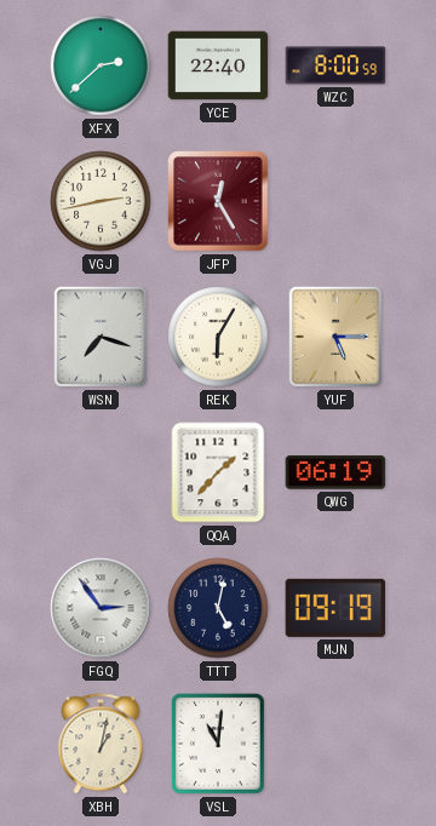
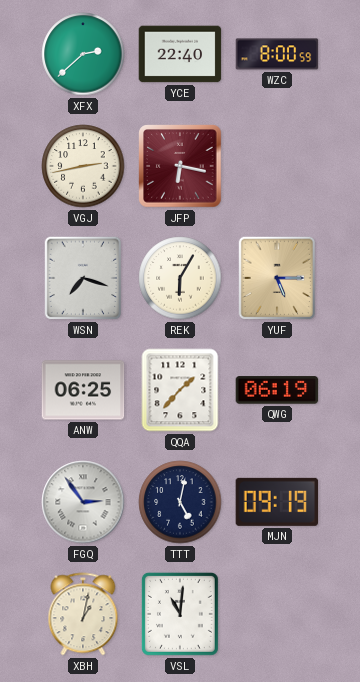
JFP: 12:25 -> 6:17
ANW: none -> 06:25
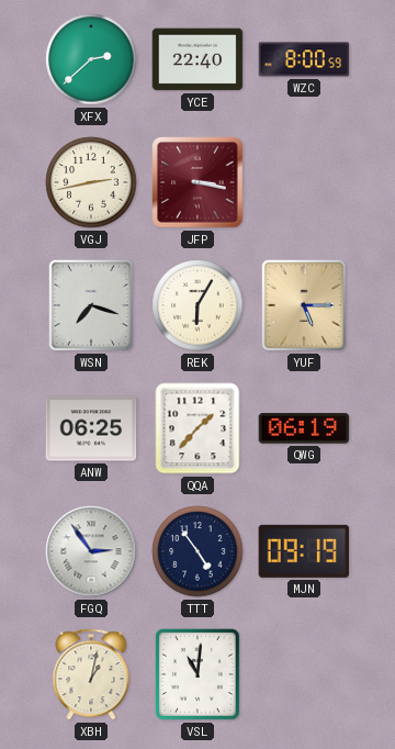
JFP: 6:17 -> 3:17
TTT: 5:02 -> 4:54
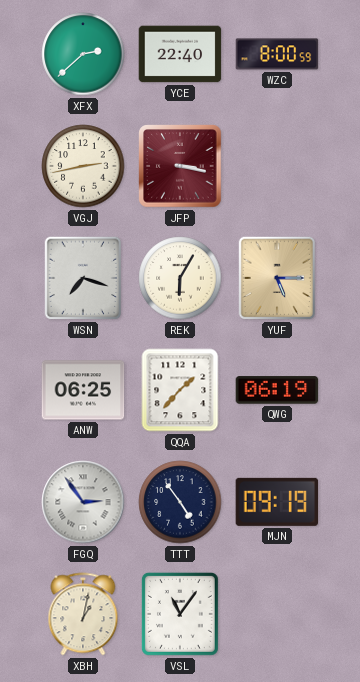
VSL: 11:01 -> 11:06
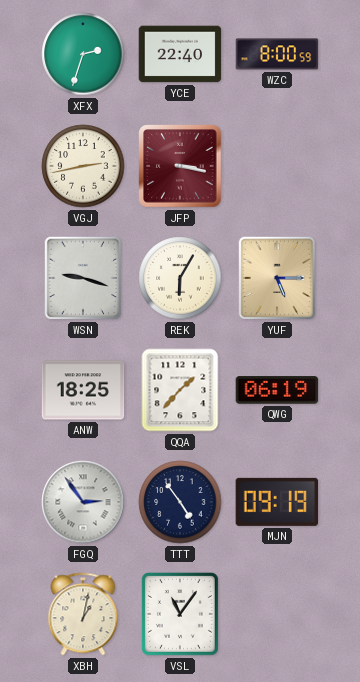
XFX: 2:38 -> 2:33
WSN: 7:18 -> 9:18
ANW: 06:25 -> 18:25
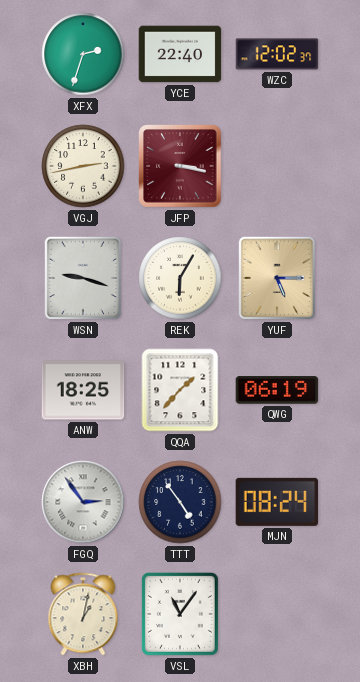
WZC: 8:00 -> 12:02
MJN: 09:19 -> 08:24
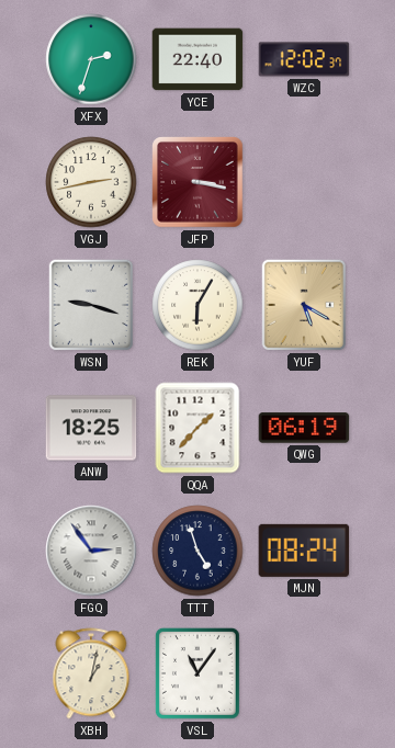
YUF: 5:15 -> 5:20
TTT: 4:54 -> 4:57
